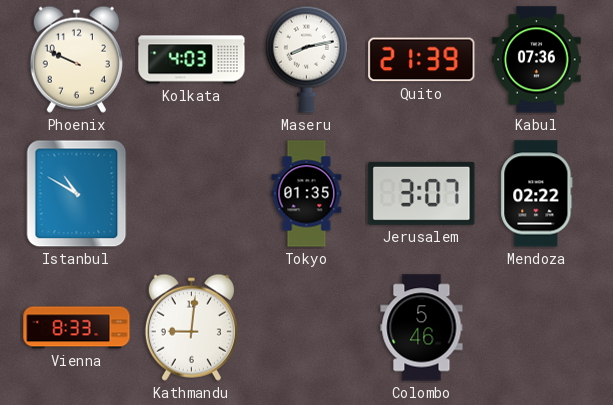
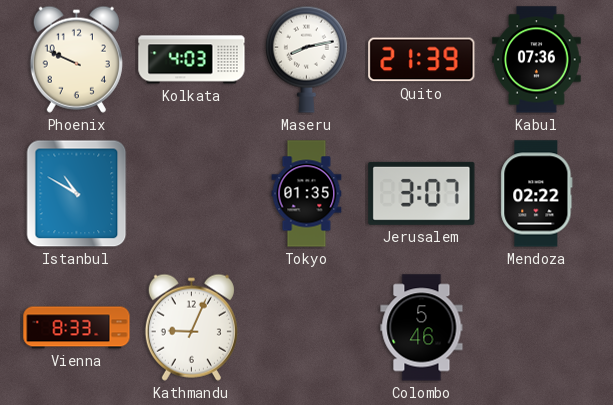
Kathmandu: 9:01 -> 9:04
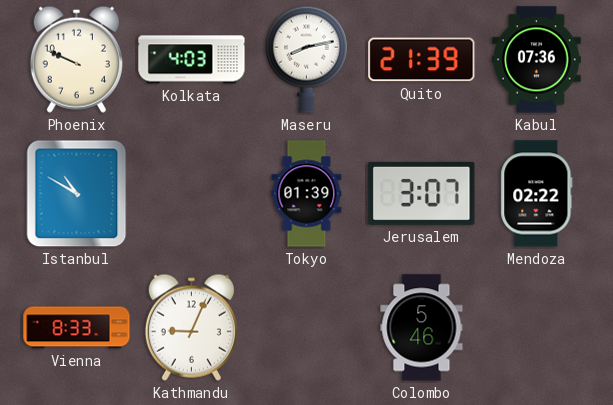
Tokyo: 01:35 -> 01:39
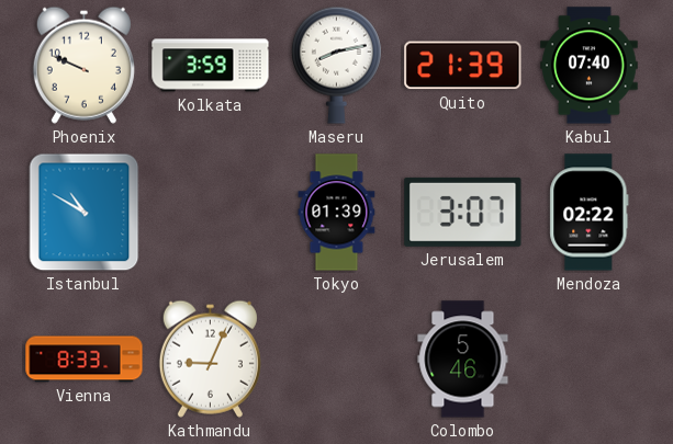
Kolkata: 4:03 -> 3:59
Kabul: 07:36 -> 07:40
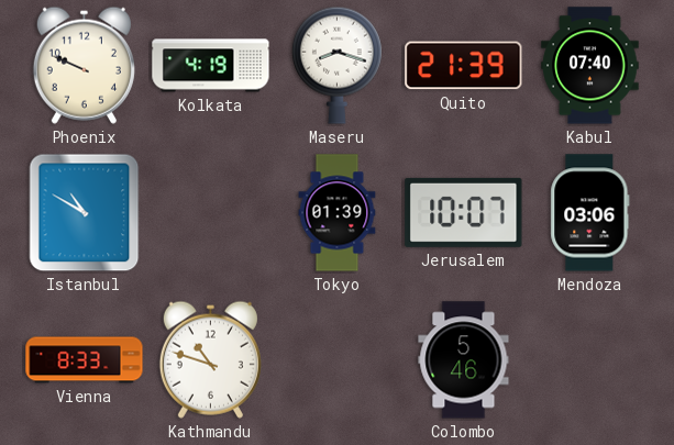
Kolkata: 3:59 -> 4:19
Maseru: 8:13 -> 8:18
Jerusalem: 3:07 -> 10:07
Mendoza: 02:22 -> 03:06
Kathmandu: 9:04 -> 10:48
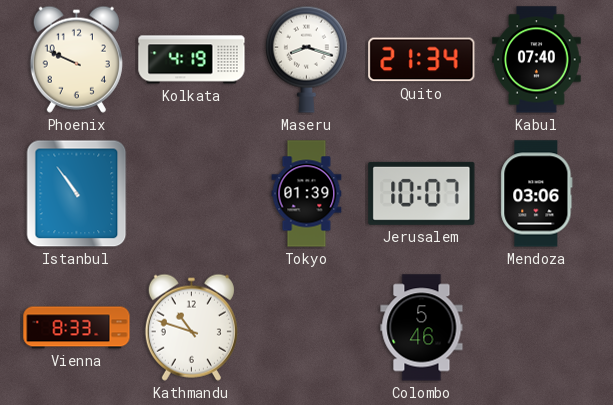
Quito: 21:39 -> 21:34
Istanbul: 10:50 -> 10:54
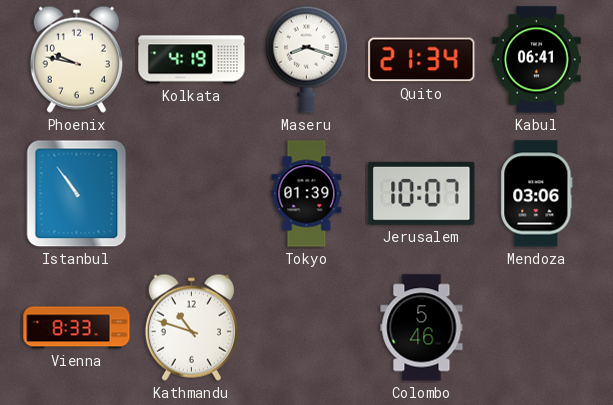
Phoenix: 9:49 -> 9:47
Kabul: 07:40 -> 06:41
